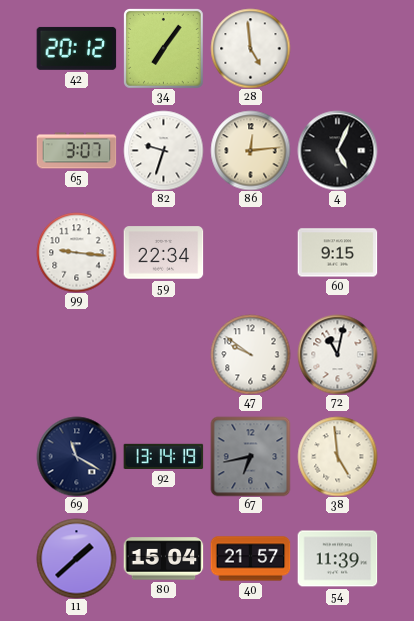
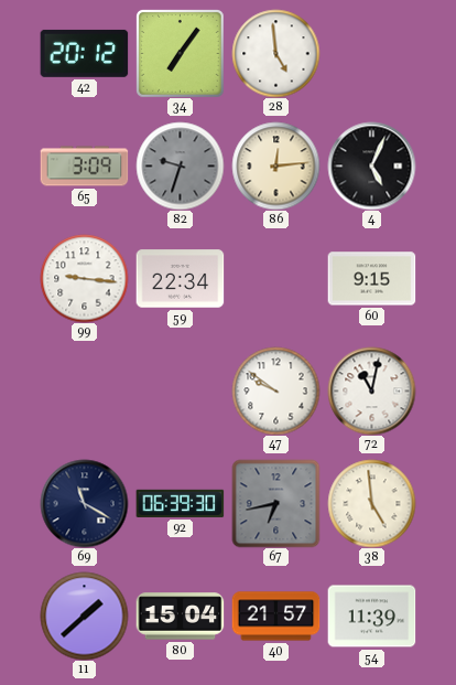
65: 3:07 -> 3:09
82 dial: white -> grey
92: 13:14 -> 06:39
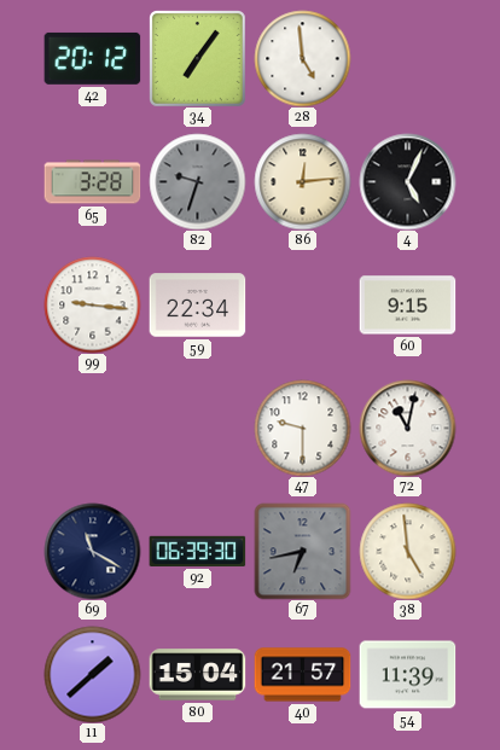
65: 3:09 -> 3:28
47: 9:51 -> 9:30
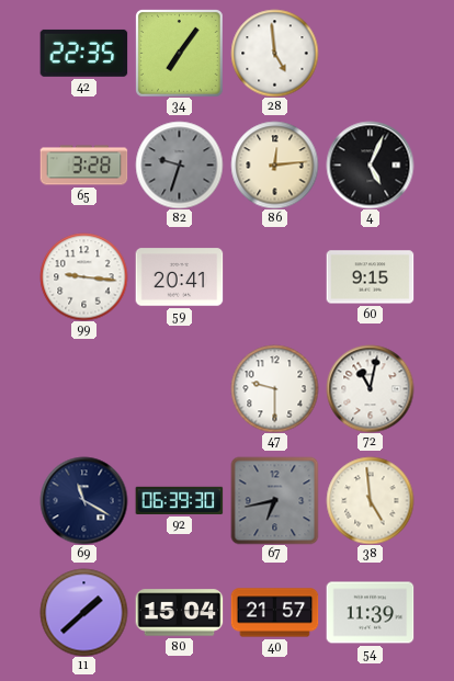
42: 20:12 -> 22:35
59: 22:34 -> 20:41
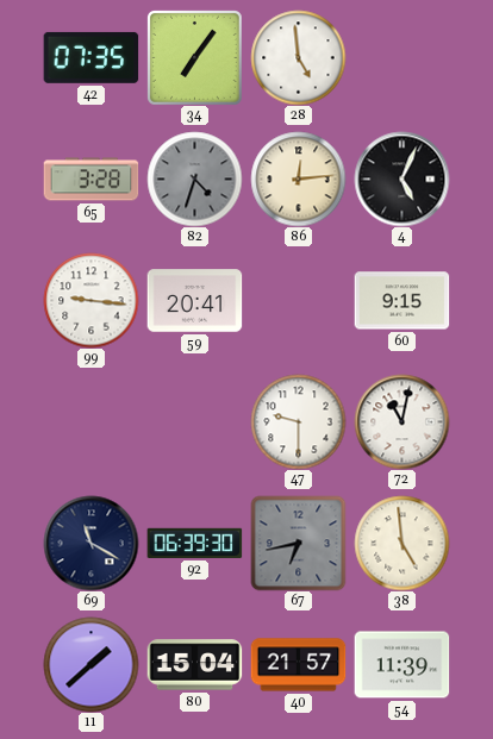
42: 22:35 -> 07:35
82: 9:33 -> 4:33
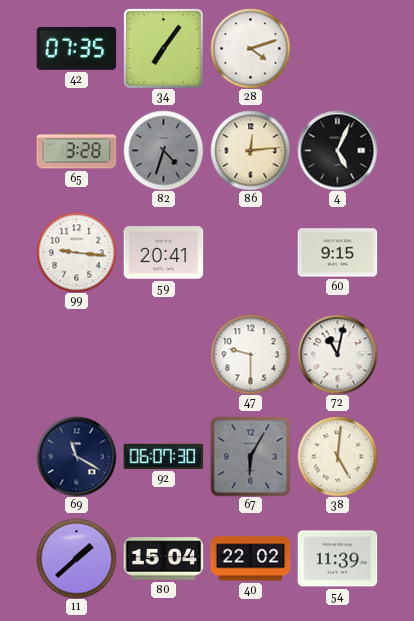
28: 4:59 -> 4:12
92: 06:39 -> 06:07
67: 6:43 -> 6:05
38: 4:59 -> 5:01
40: 21:57 -> 22:02
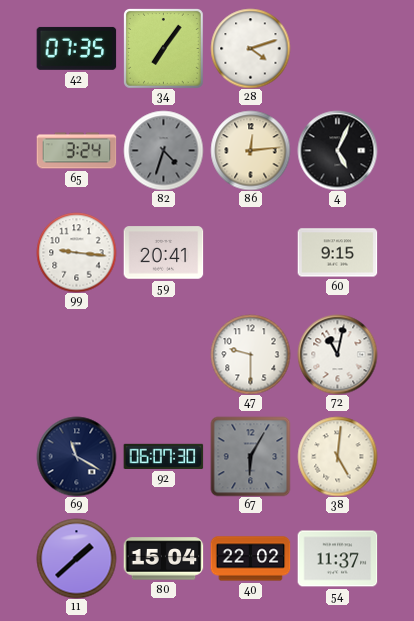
65: 3:28 -> 3:24
54: 11:39 -> 11:37
